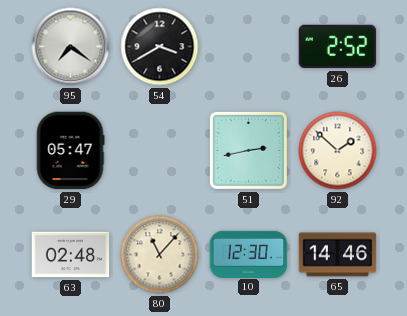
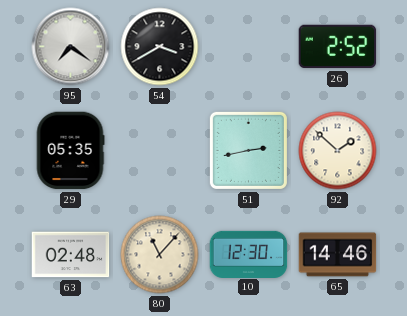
29: 05:47 -> 05:35
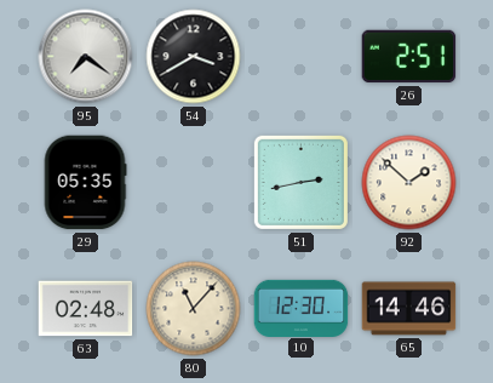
26: 2:52 -> 2:51
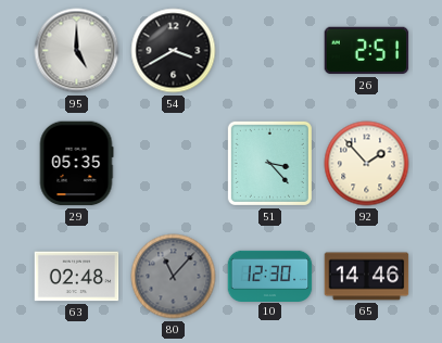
95: 7:21 -> 5:00
51: 2:43 -> 3:23
92: 1:52 -> 1:53
80 dial: cream -> grey
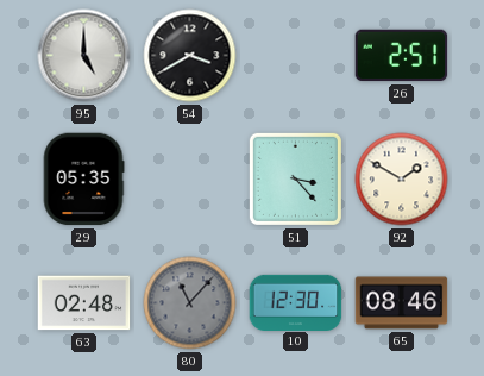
92: 1:53 -> 1:50
65: 14:46 -> 08:46
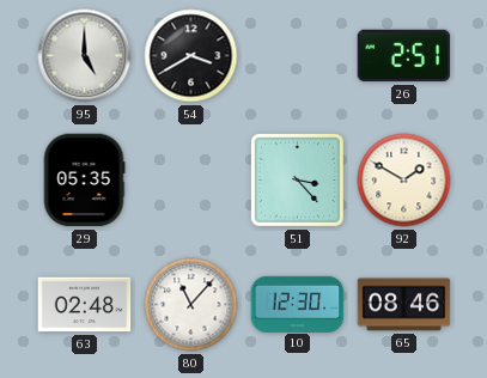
80 dial: grey -> white
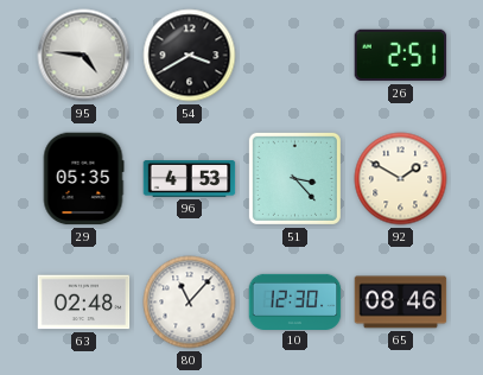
95: 5:00 -> 4:46
96: none -> 4:53
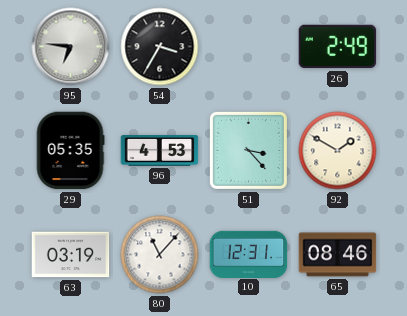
95: 4:46 -> 6:46
54: 3:40 -> 3:35
26: 2:51 -> 2:49
63: 02:48 -> 03:19
10: 12:30 -> 12:31
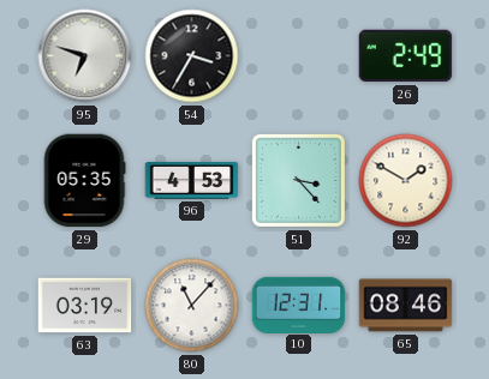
95: 6:46 -> 6:48
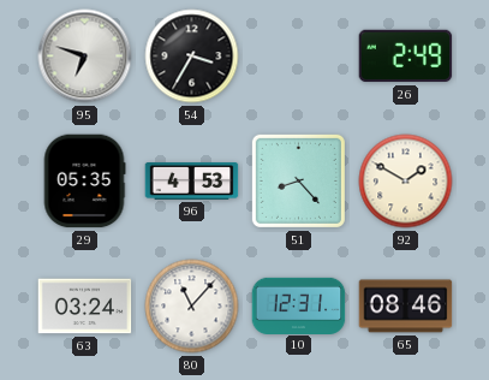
51: 3:23 -> 8:23
63: 03:19 -> 03:24
